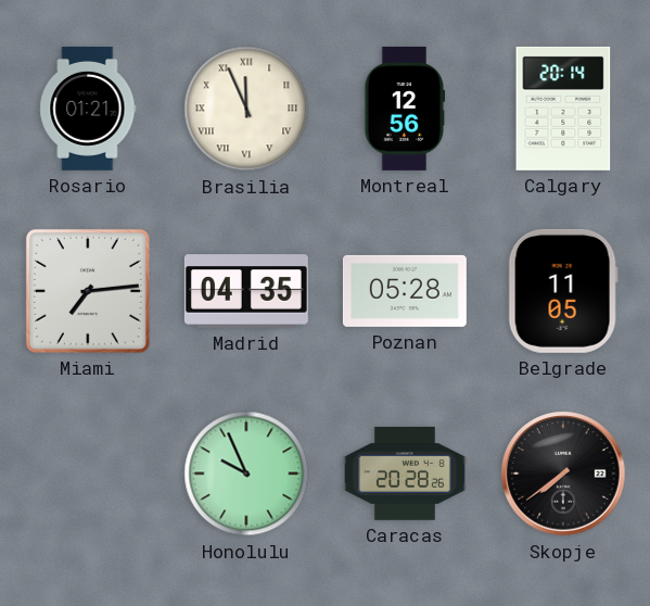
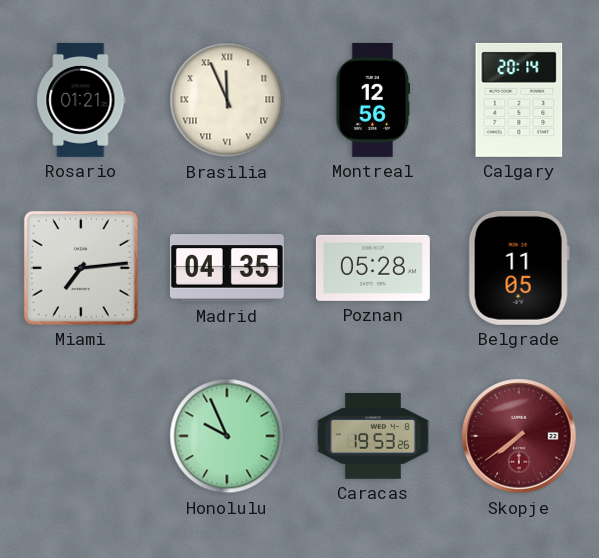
Caracas: 20:28 -> 19:53
Skopje dial: black -> burgundy
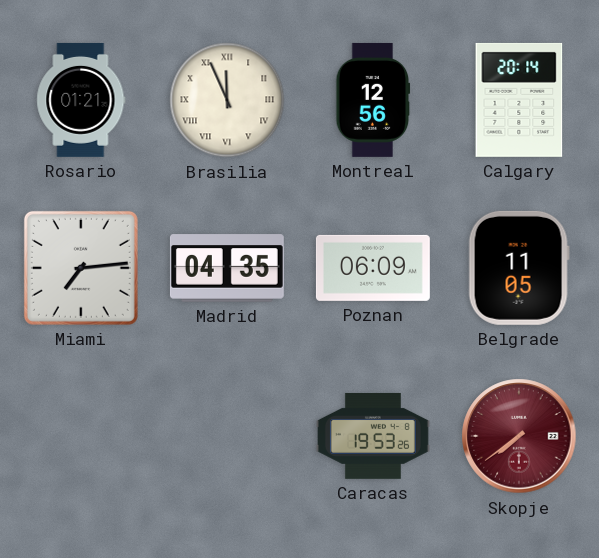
Poznan: 05:28 -> 06:09
Honolulu: 9:56 -> none
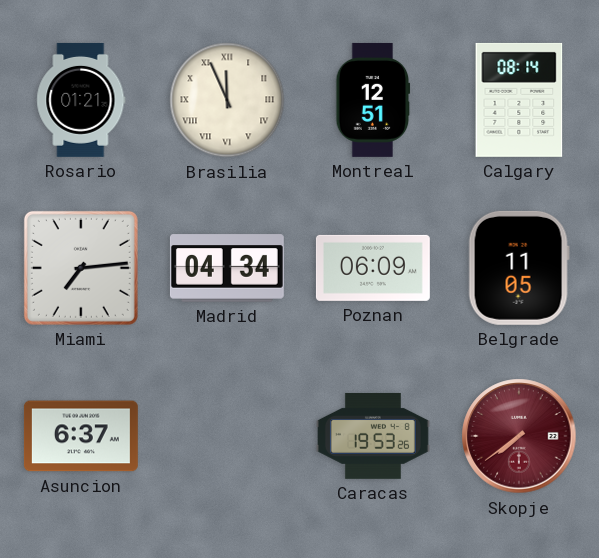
Montreal: 12:56 -> 12:51
Calgary: 20:14 -> 08:14
Madrid: 04:35 -> 04:34
Asuncion: none -> 6:37
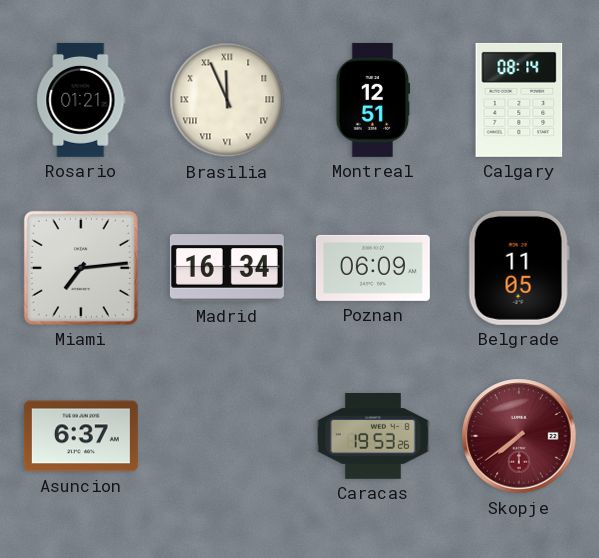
Madrid: 04:34 -> 16:34
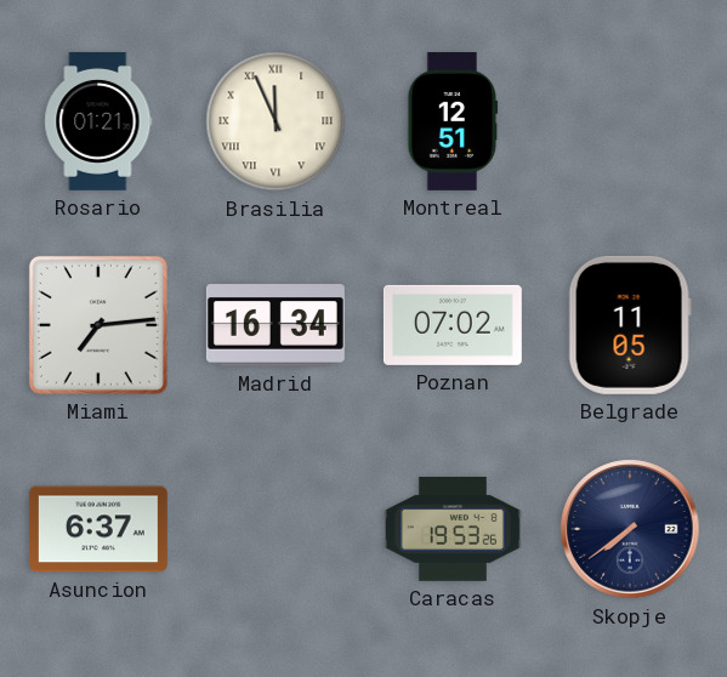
Calgary: 08:14 -> none
Poznan: 06:09 -> 07:02
Skopje dial: burgundy -> navy
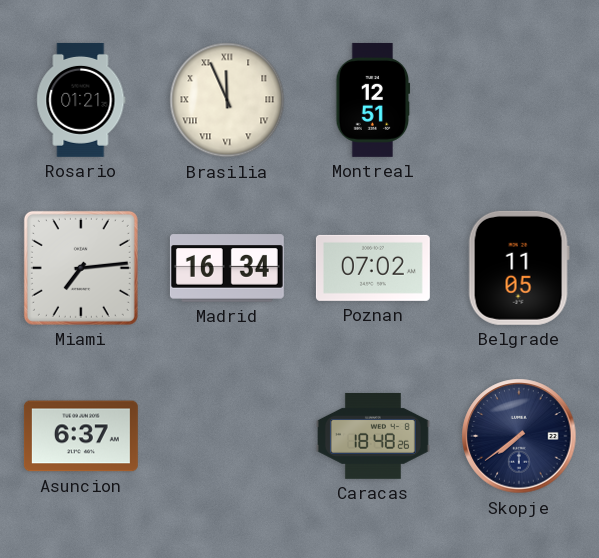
Caracas: 19:53 -> 18:48
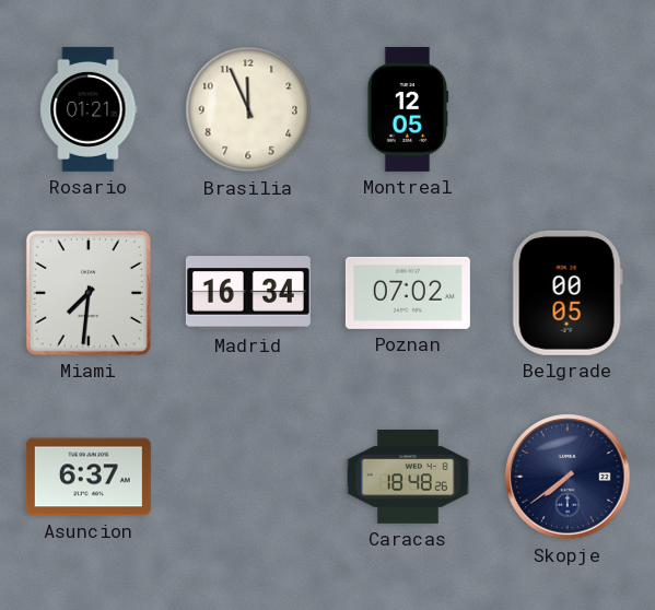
Brasilia numerals: Roman -> Arabic
Montreal: 12:51 -> 12:05
Miami: 7:14 -> 7:31
Belgrade: 11:05 -> 00:05
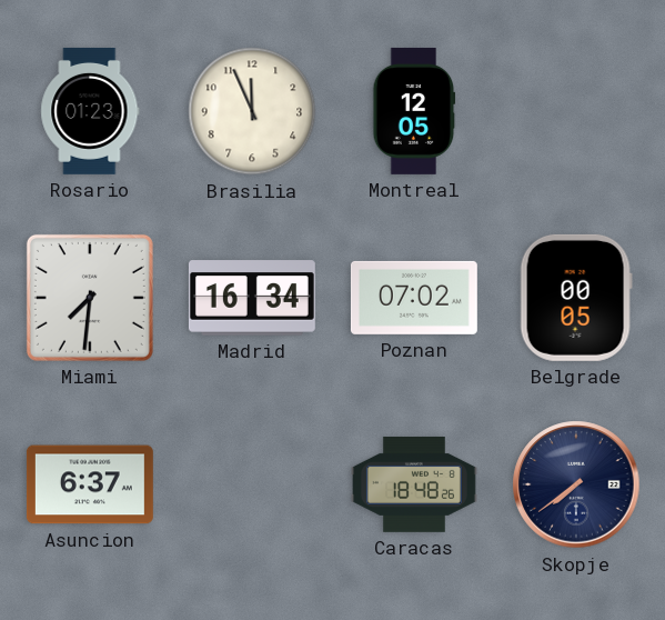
Rosario: 01:21 -> 01:23
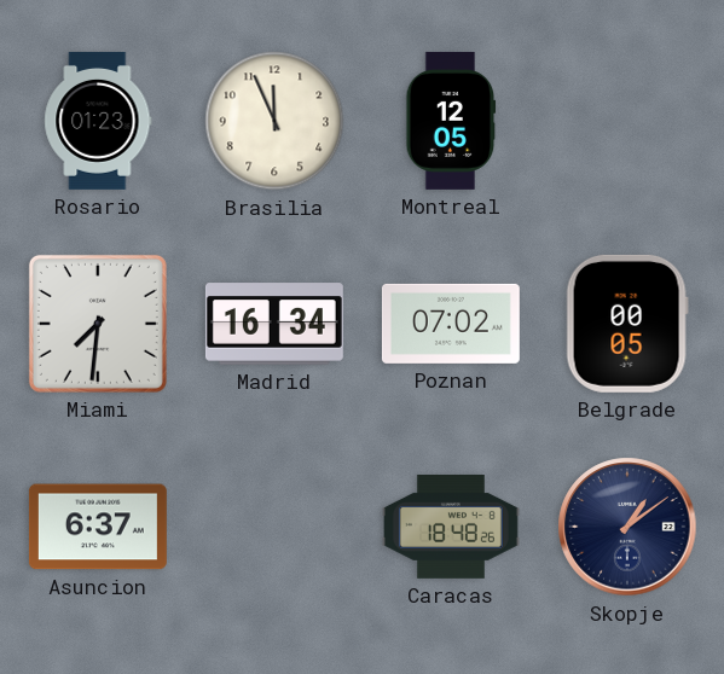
Skopje: 7:39 -> 1:09
